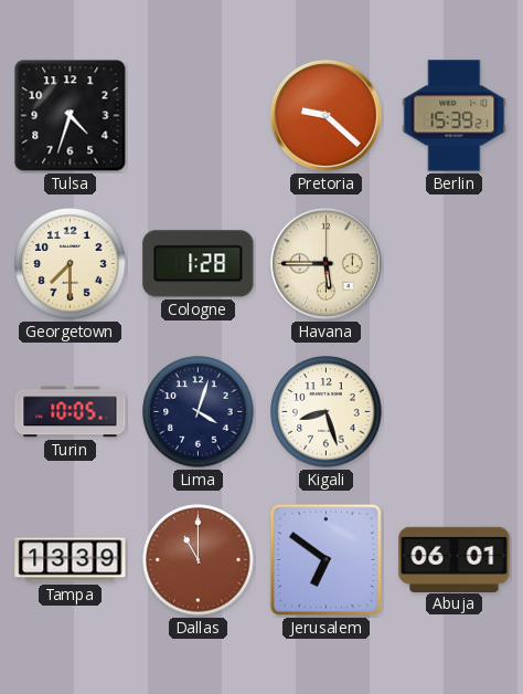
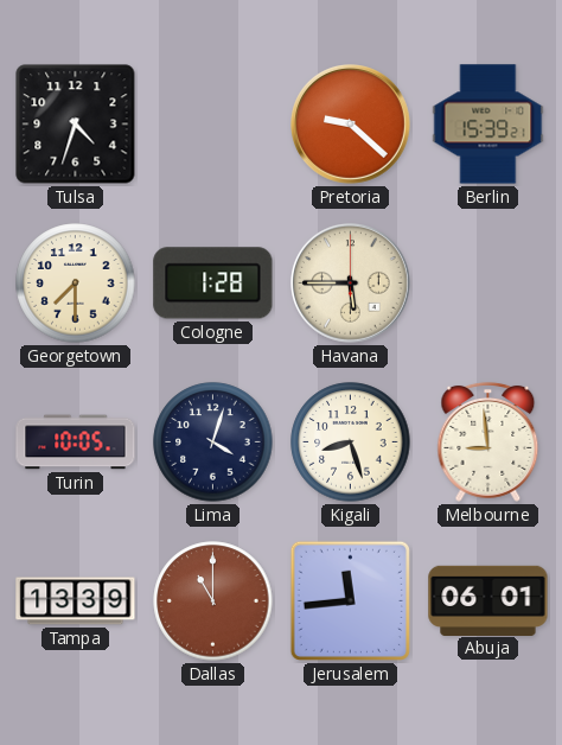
Melbourne: none -> 8:59
Jerusalem: 6:51 -> 11:44
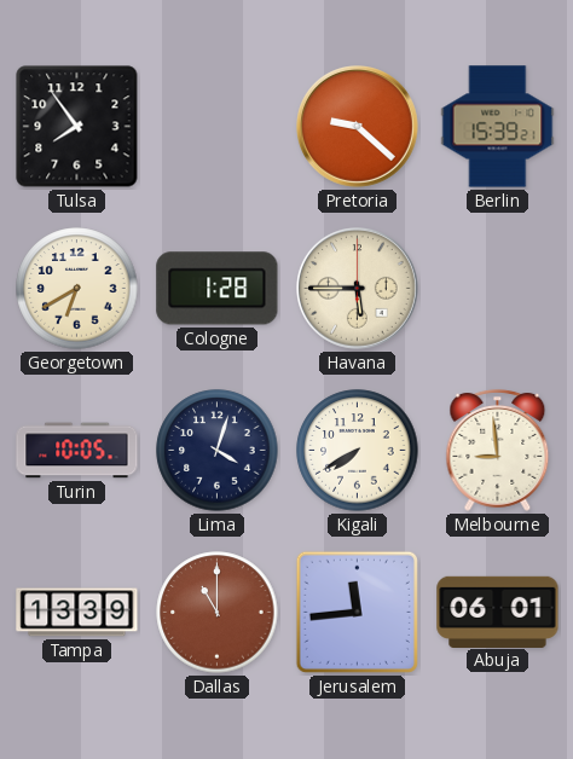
Tulsa: 4:33 -> 7:54
Georgetown: 7:30 -> 6:40
Kigali: 8:27 -> 7:40
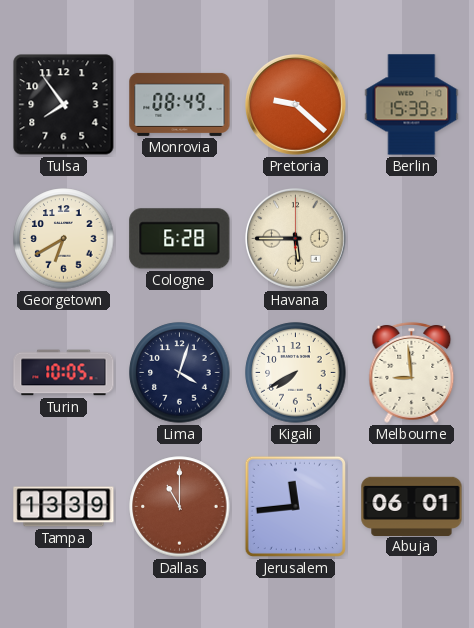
Monrovia: none -> 08:49
Cologne: 1:28 -> 6:28
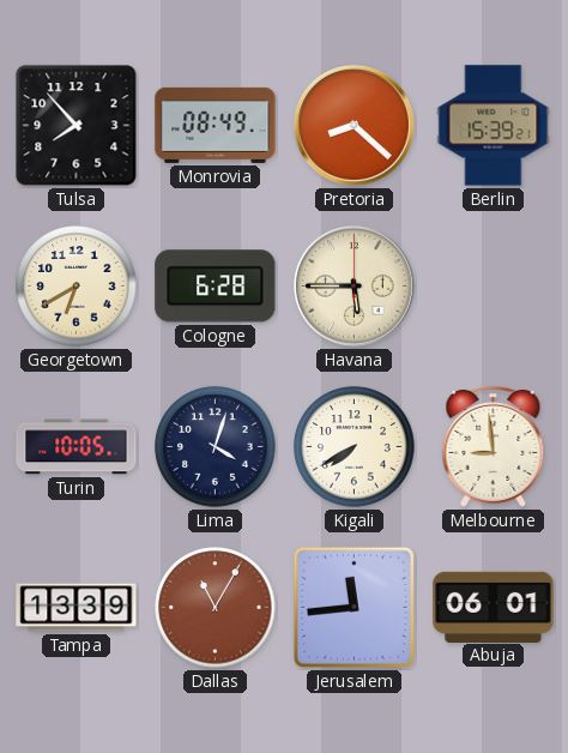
Tulsa: 7:54 -> 7:53
Pretoria: 9:22 -> 8:22
Dallas: 11:00 -> 11:05
